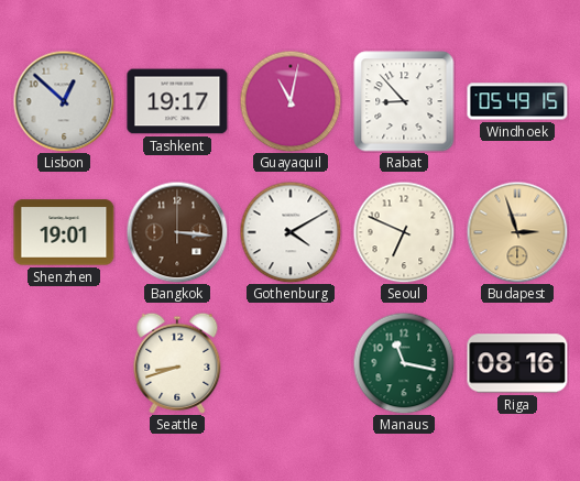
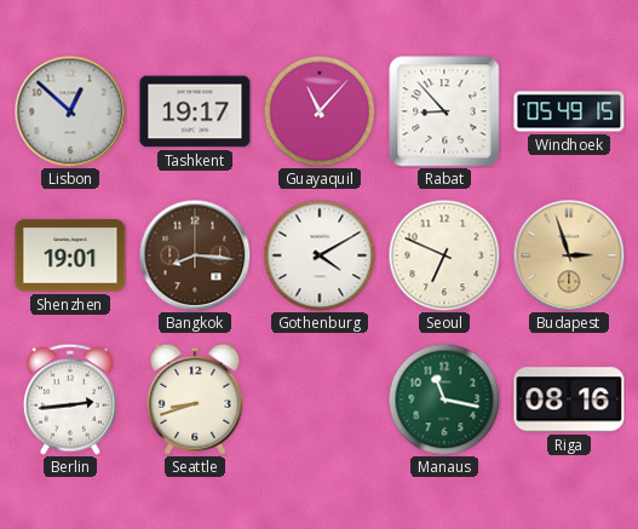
Guayaquil: 11:02 -> 11:07
Bangkok: 3:16 -> 8:16
Berlin: none -> 2:44
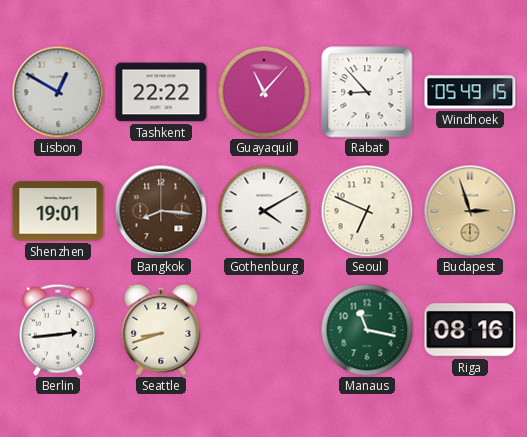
Lisbon: 12:52 -> 12:50
Tashkent: 19:17 -> 22:22
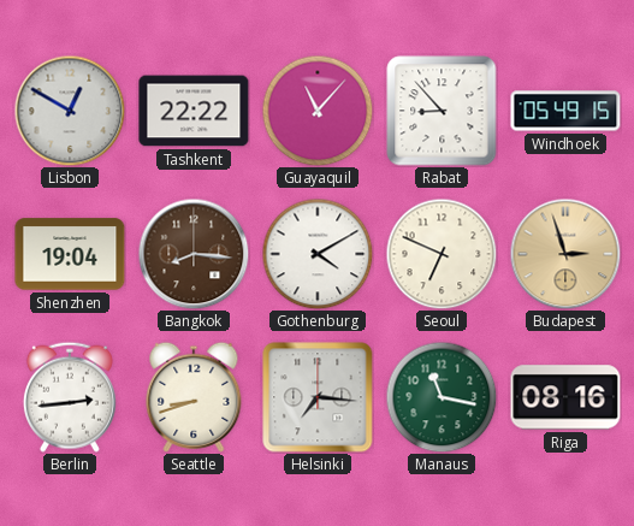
Shenzhen: 19:01 -> 19:04
Helsinki: none -> 7:16
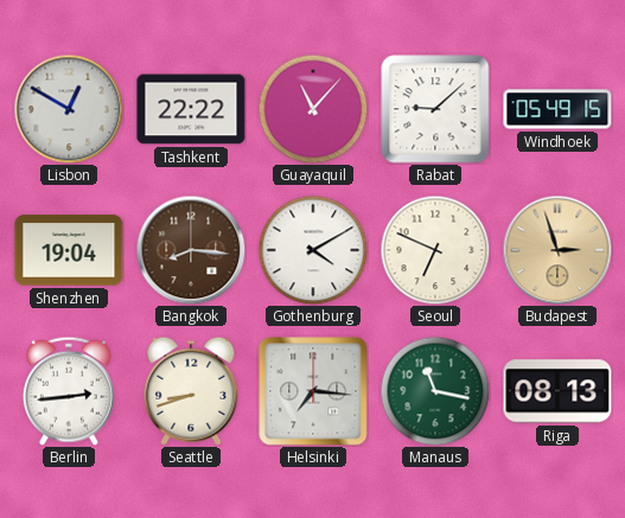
Rabat: 8:53 -> 9:08
Riga: 08:16 -> 08:13
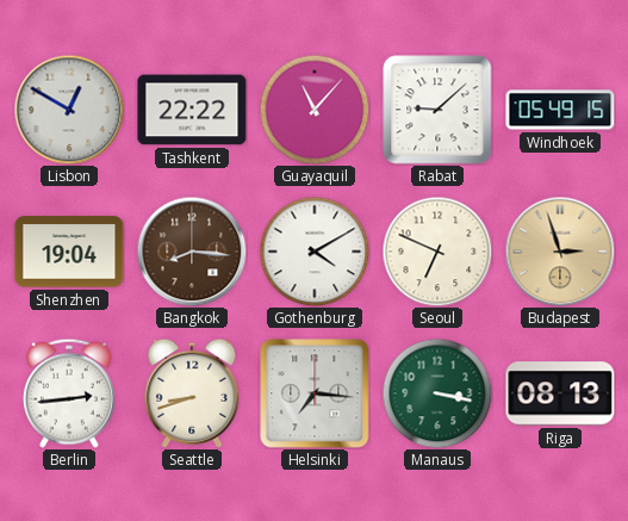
Manaus: 11:17 -> 3:17
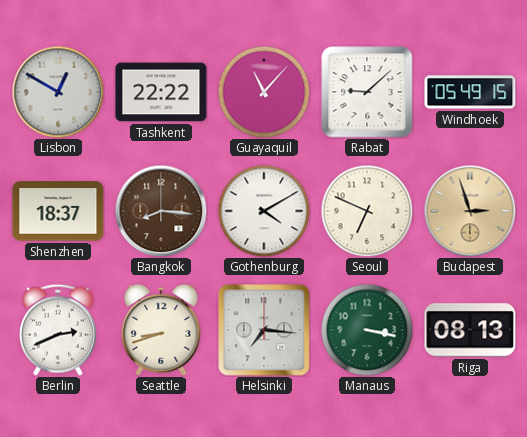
Shenzhen: 19:04 -> 18:37
Berlin: 2:44 -> 2:41
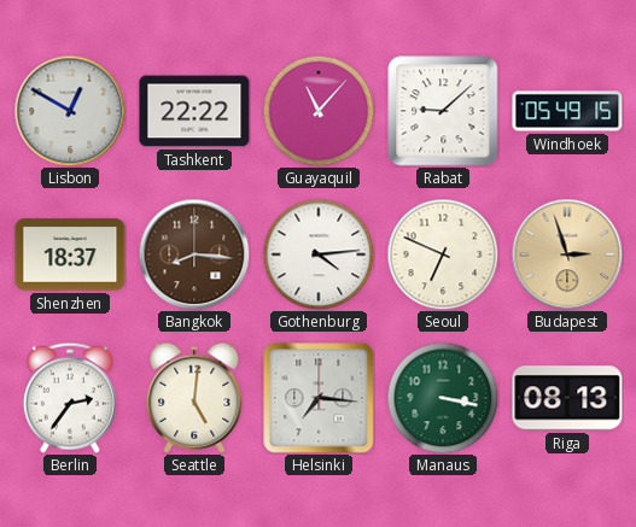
Gothenburg: 4:10 -> 4:14
Berlin: 2:41 -> 2:36
Seattle: 8:42 -> 5:01
